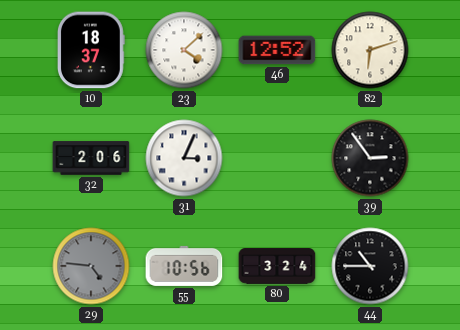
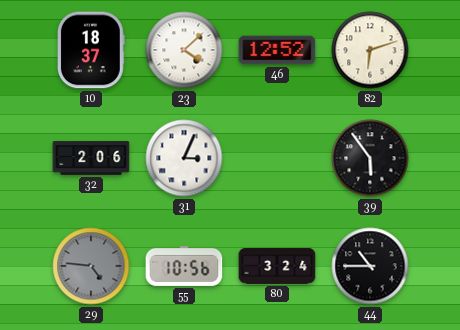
39: 2:54 -> 5:54
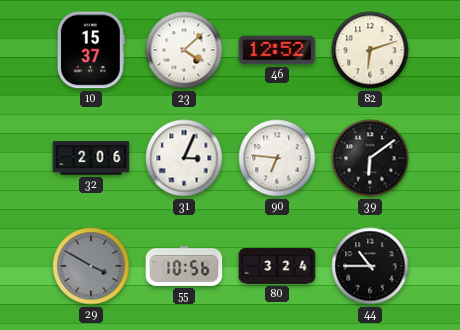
10: 18:37 -> 15:37
90: none -> 6:46
39: 5:54 -> 6:09
29: 4:46 -> 3:50
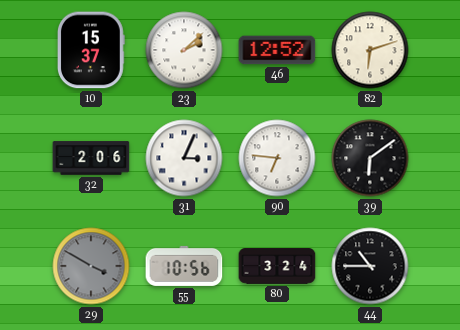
23: 4:08 -> 2:08
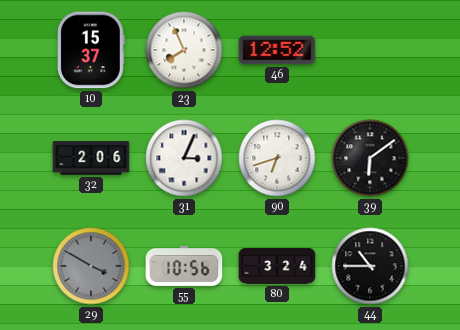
23: 2:08 -> 7:56
82: 6:12 -> none
90: 6:46 -> 6:42
